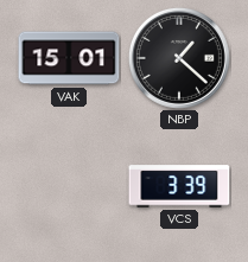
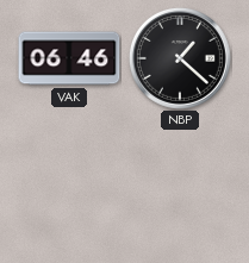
VAK: 15:01 -> 06:46
VCS: 3:39 -> none
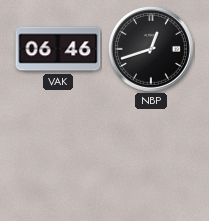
NBP: 1:22 -> 12:42
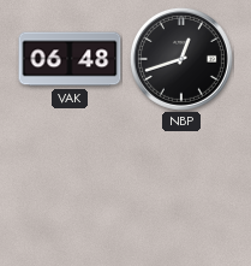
VAK: 06:46 -> 06:48
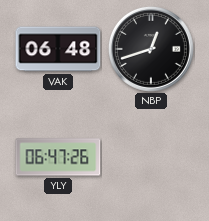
YLY: none -> 06:47
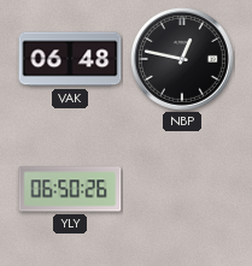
NBP: 12:42 -> 12:47
YLY: 06:47 -> 06:50
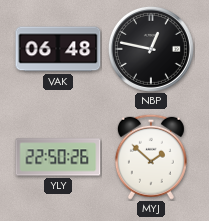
YLY: 06:50 -> 22:50
MYJ: none -> 1:52
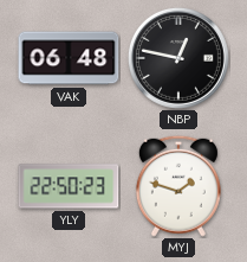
YLY: 22:50:26 -> 22:50:23
MYJ: 1:52 -> 1:48
